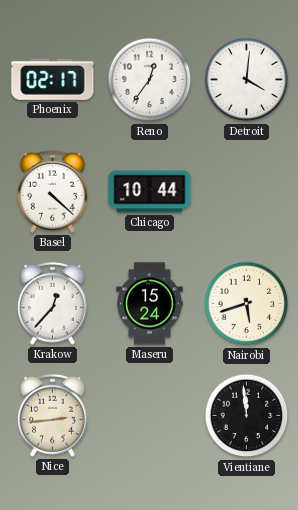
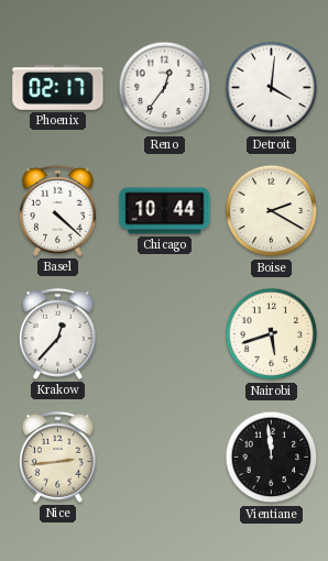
Boise: none -> 2:20
Maseru: 15:24 -> none
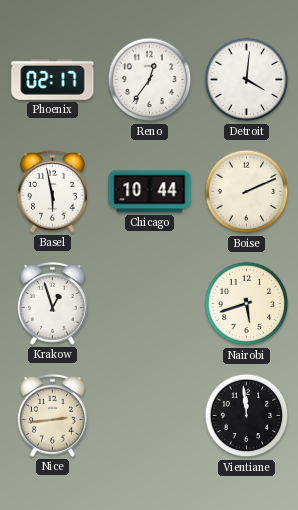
Basel: 4:22 -> 5:58
Boise: 2:20 -> 2:11
Krakow: 12:37 -> 12:57
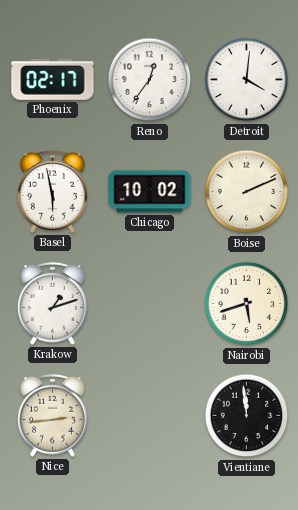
Chicago: 10:44 -> 10:02
Krakow: 12:57 -> 1:12
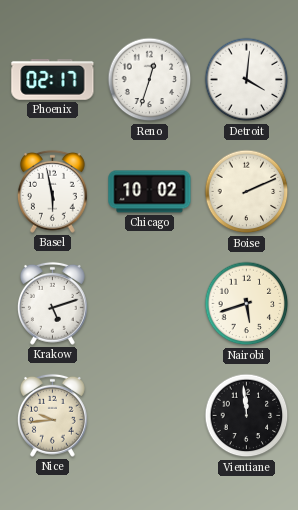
Reno: 12:36 -> 12:33
Krakow: 1:12 -> 5:12
Nice: 2:44 -> 9:44
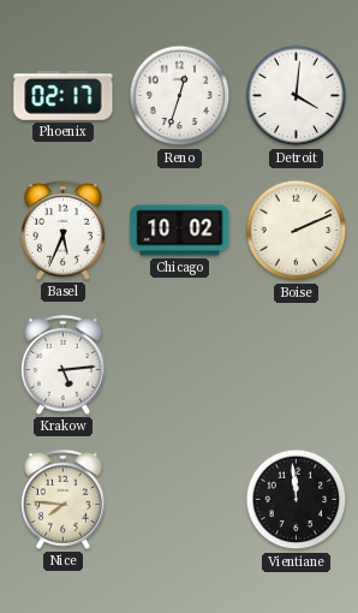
Basel: 5:58 -> 5:34
Krakow: 5:12 -> 5:14
Nairobi: 5:42 -> none
Nice: 9:44 -> 7:46
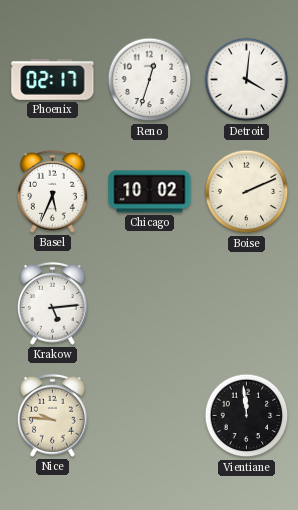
Nice: 7:46 -> 9:46
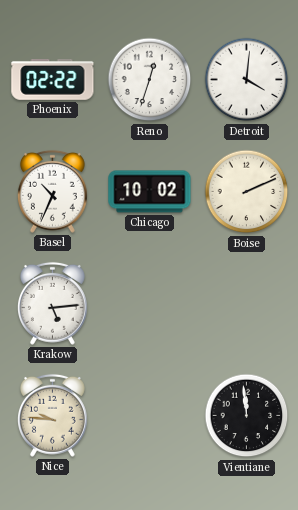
Phoenix: 02:17 -> 02:22
Basel: 5:34 -> 10:34
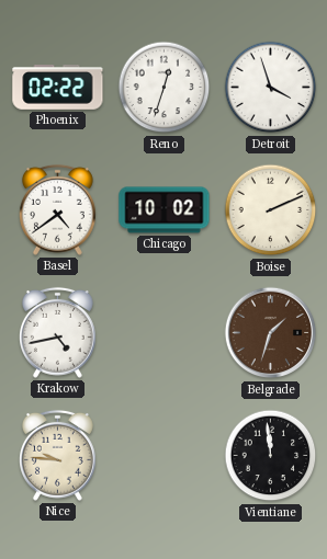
Detroit: 4:01 -> 3:57
Basel: 10:34 -> 4:39
Krakow: 5:14 -> 4:43
Belgrade: none -> 1:33
